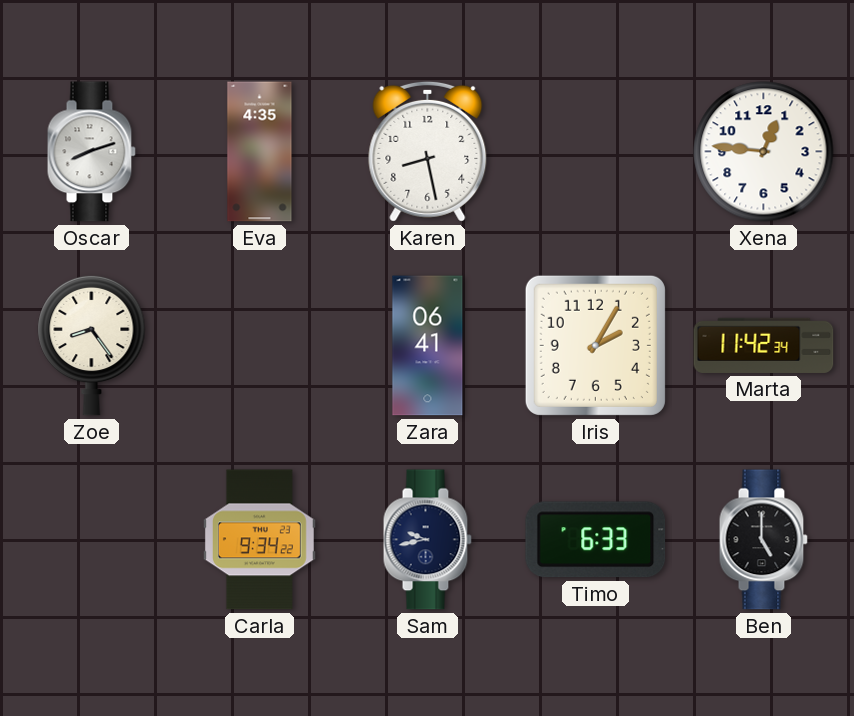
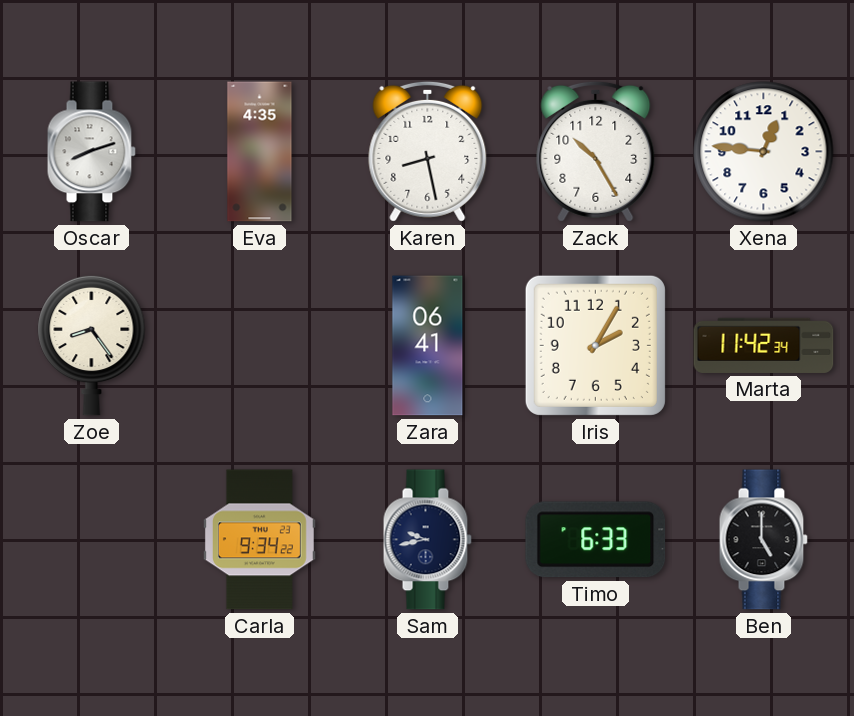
Zack: none -> 10:25
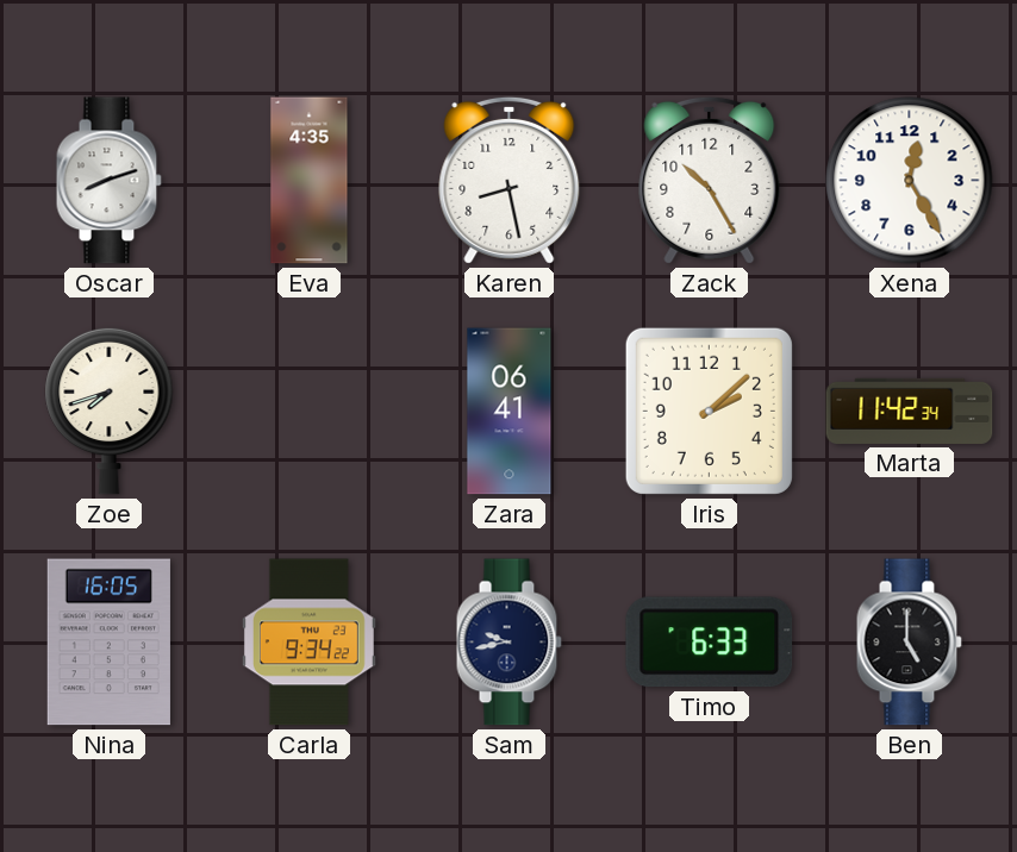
Xena: 12:46 -> 12:25
Zoe: 8:24 -> 7:42
Iris: 2:05 -> 2:08
Nina: none -> 16:05
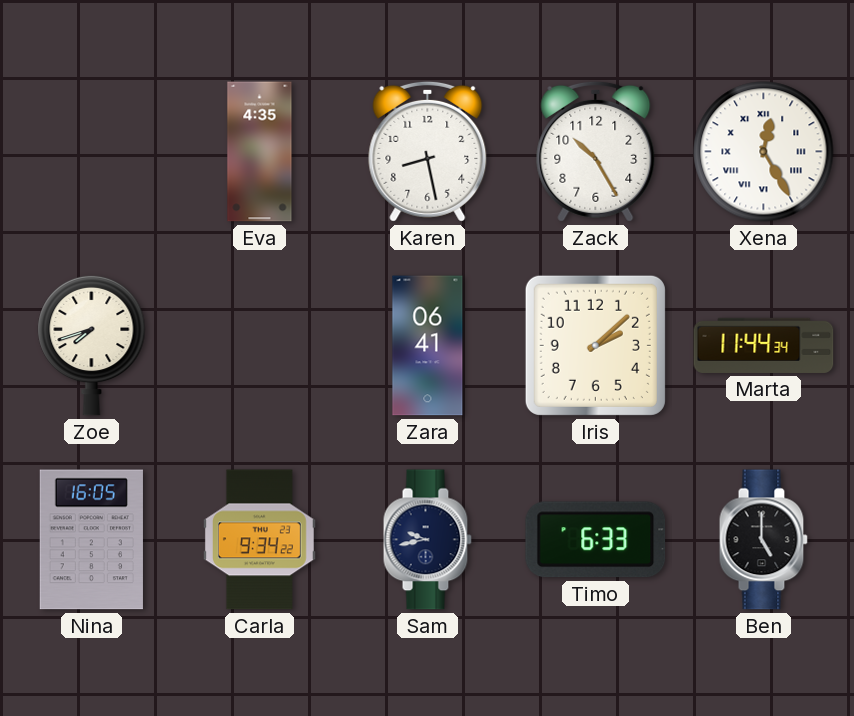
Oscar: 8:12 -> none
Xena numerals: Arabic -> Roman
Marta: 11:42 -> 11:44
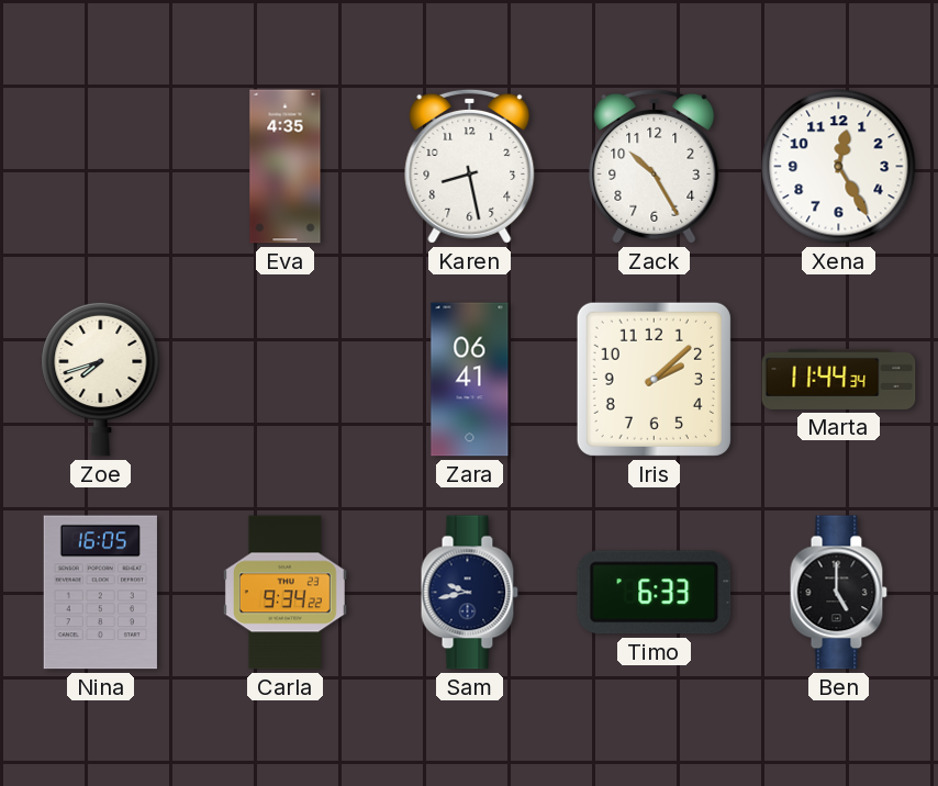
Xena numerals: Roman -> Arabic
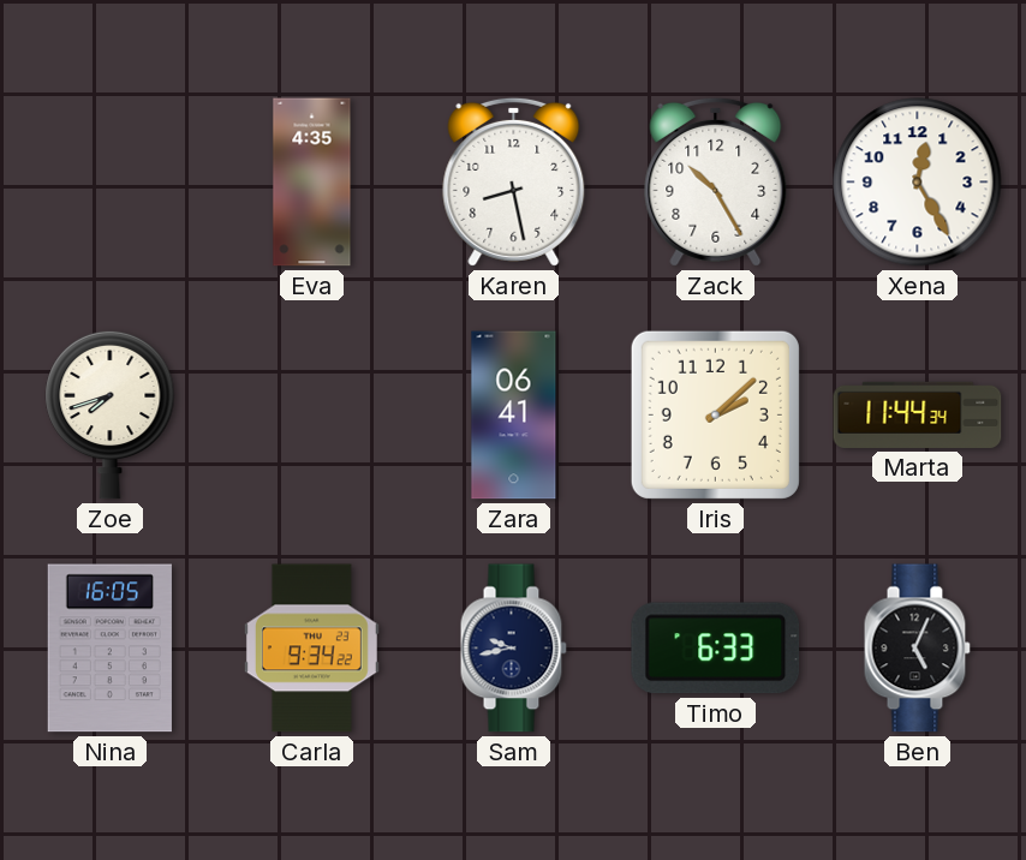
Ben: 5:00 -> 5:04
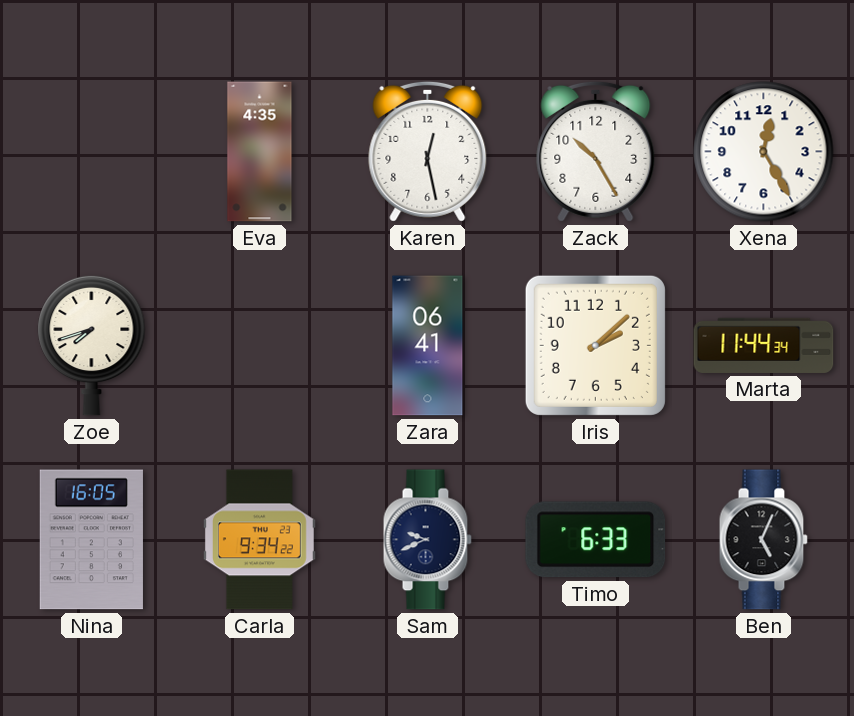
Karen: 8:28 -> 12:28
Sam: 9:43 -> 9:41
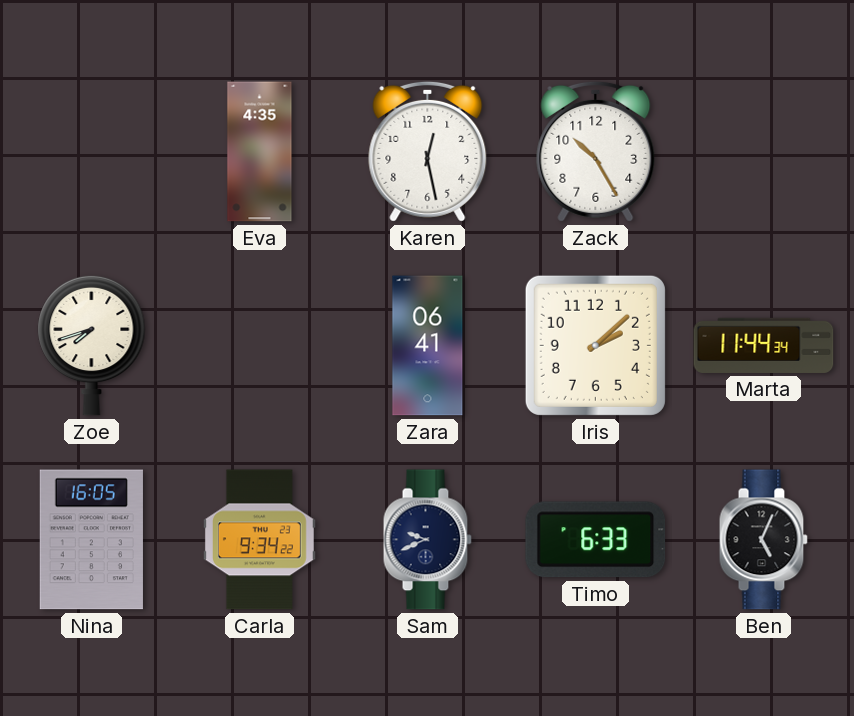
Xena: 12:25 -> none
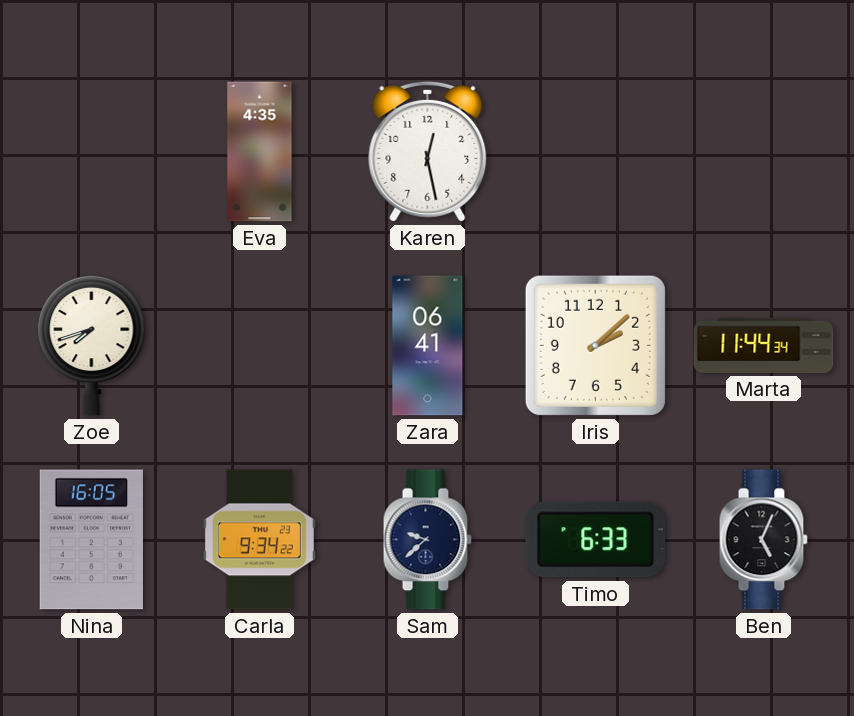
Zack: 10:25 -> none
Sam: 9:41 -> 9:38
